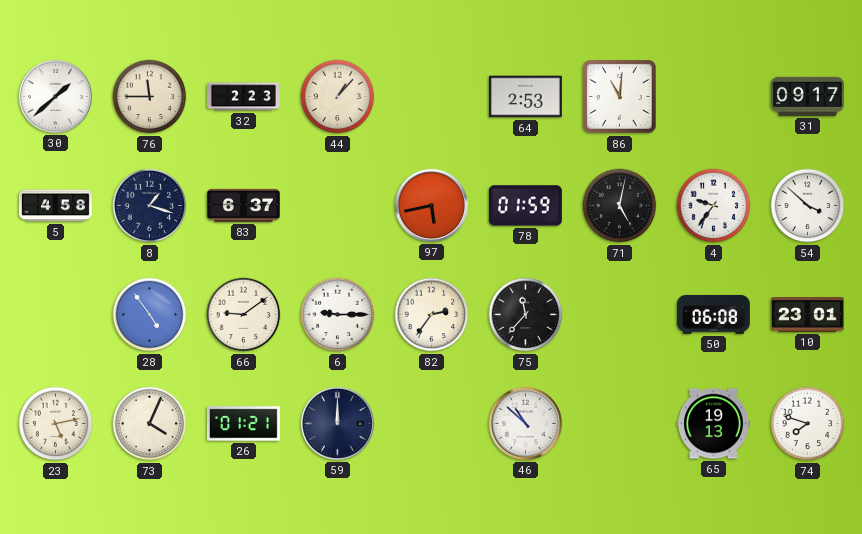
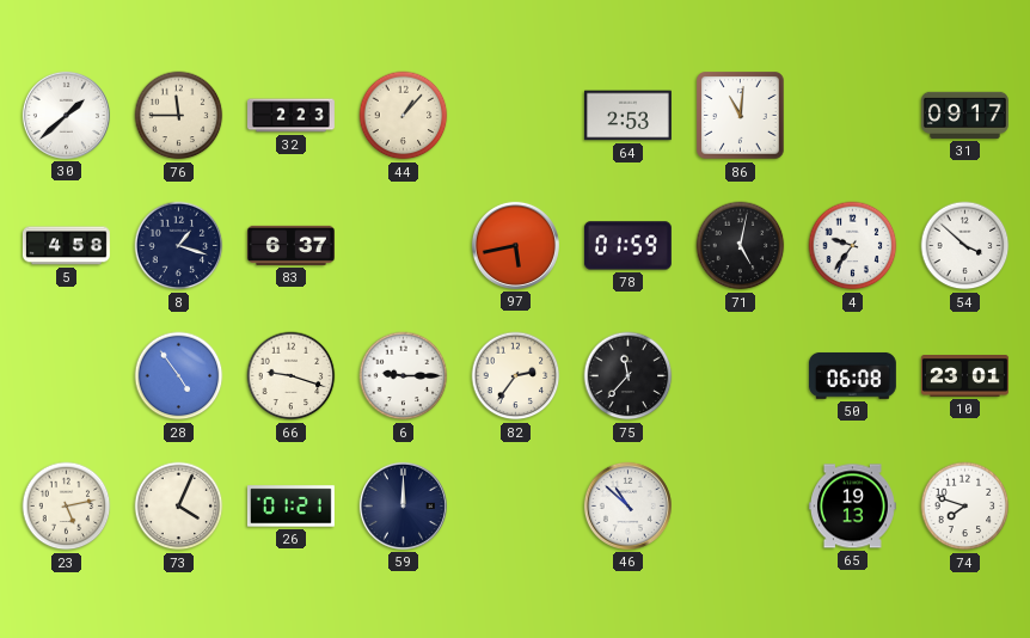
66: 9:09 -> 9:18
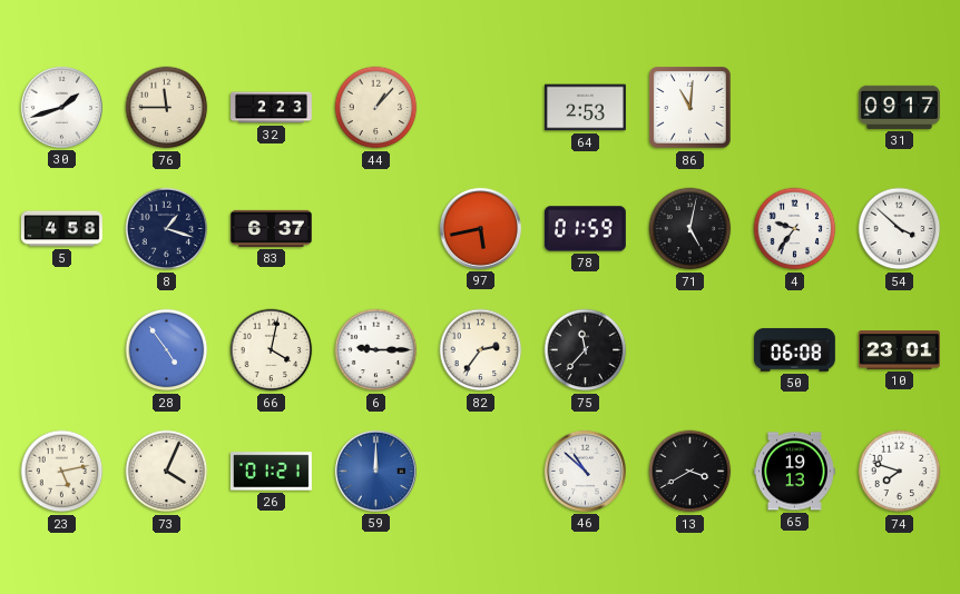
30: 1:38 -> 1:42
66: 9:18 -> 4:02
59 dial: navy -> blue
13: none -> 3:40
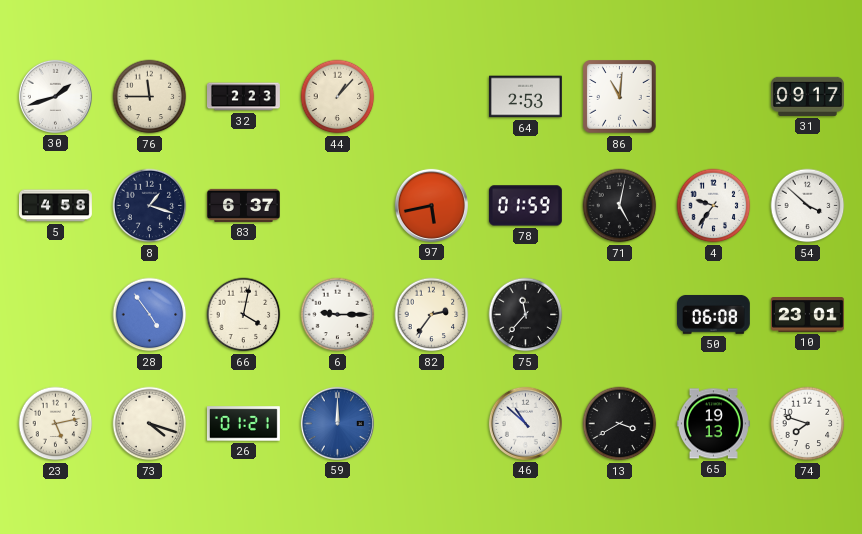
73: 4:04 -> 4:18
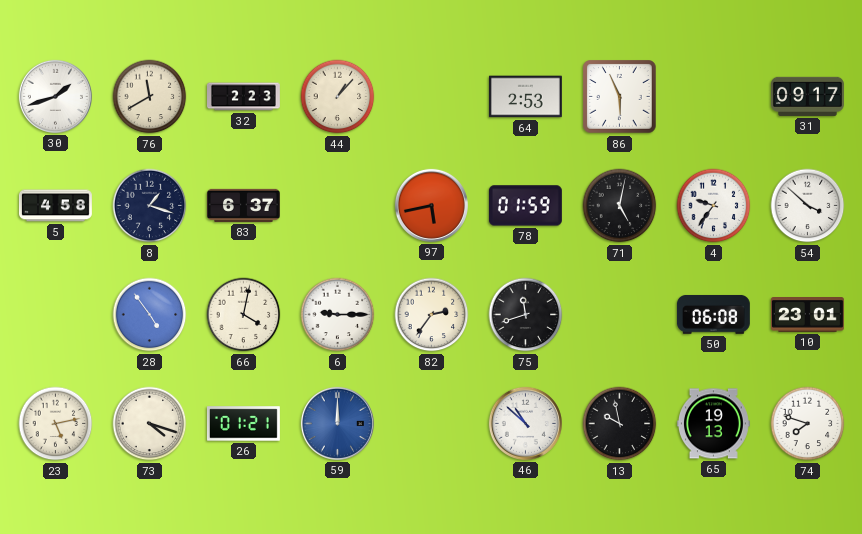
76: 11:45 -> 11:40
86: 11:01 -> 5:56
75: 11:37 -> 11:42
13: 3:40 -> 9:58
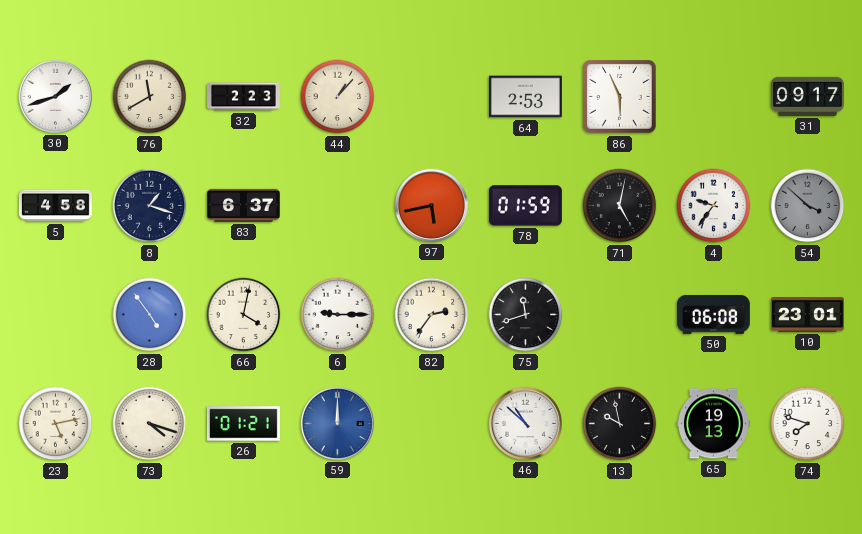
54 dial: white -> grey
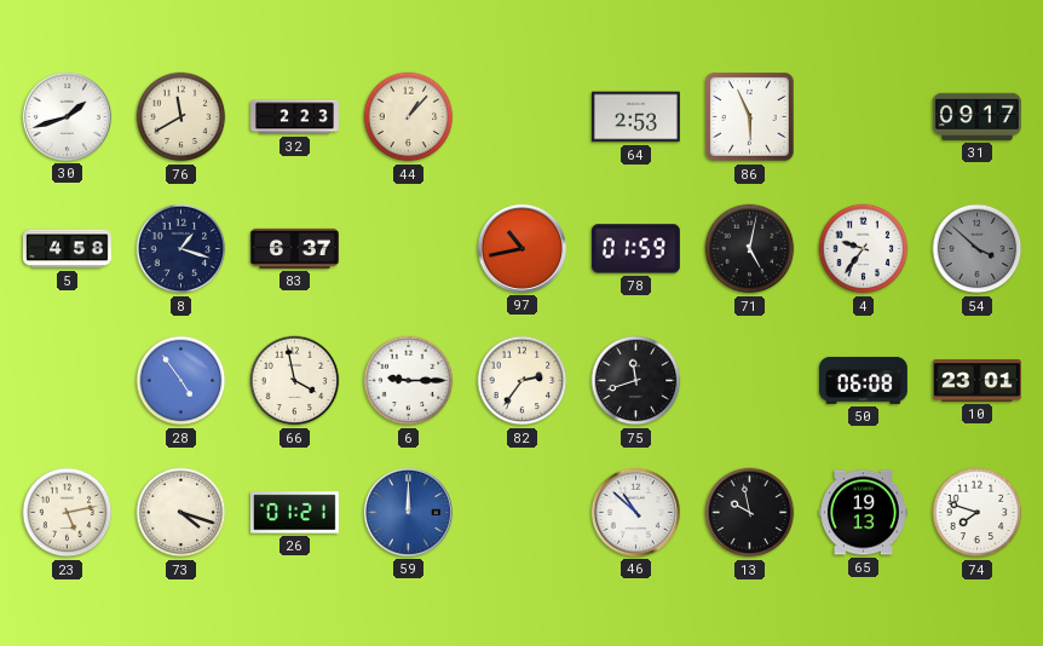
97: 5:43 -> 10:43
66: 4:02 -> 3:58
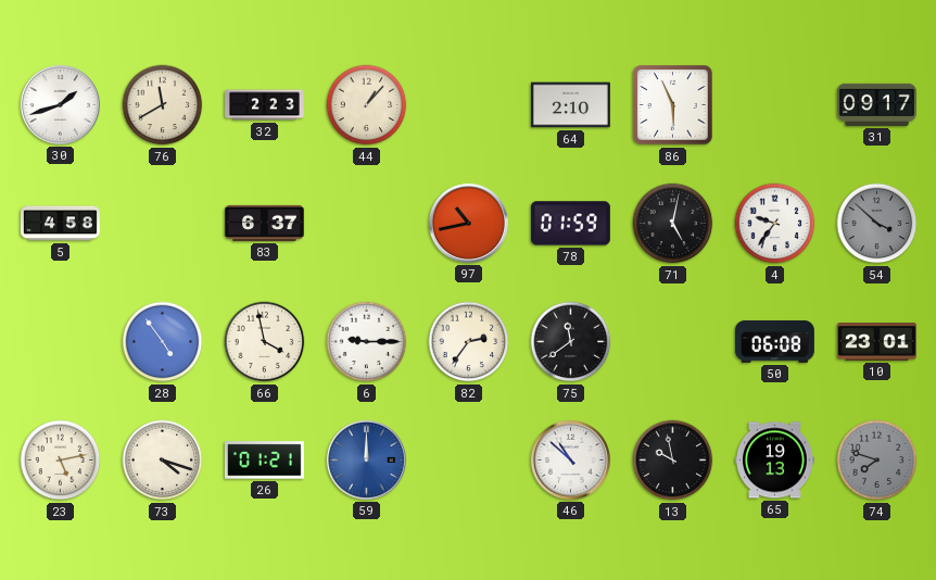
64: 2:53 -> 2:10
8: 1:18 -> none
75: 11:42 -> 11:39
74 dial: white -> grey
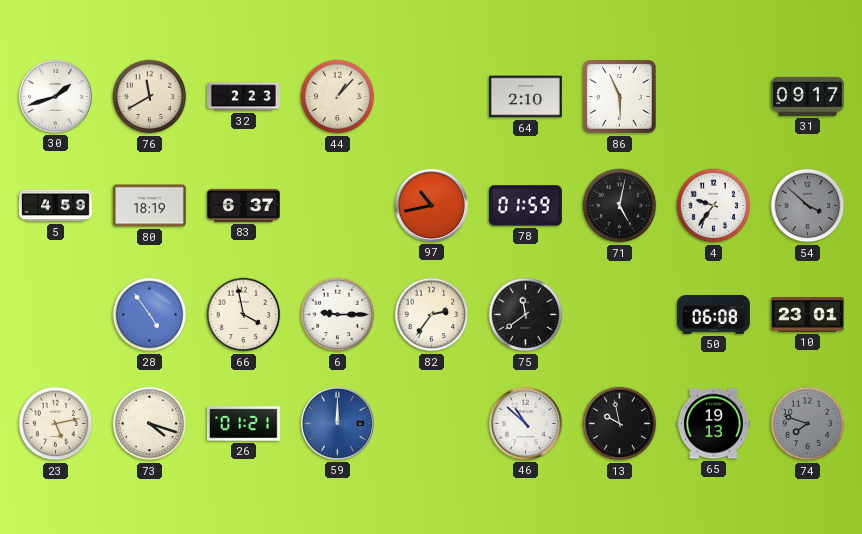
5: 4:58 -> 4:59
80: none -> 18:19
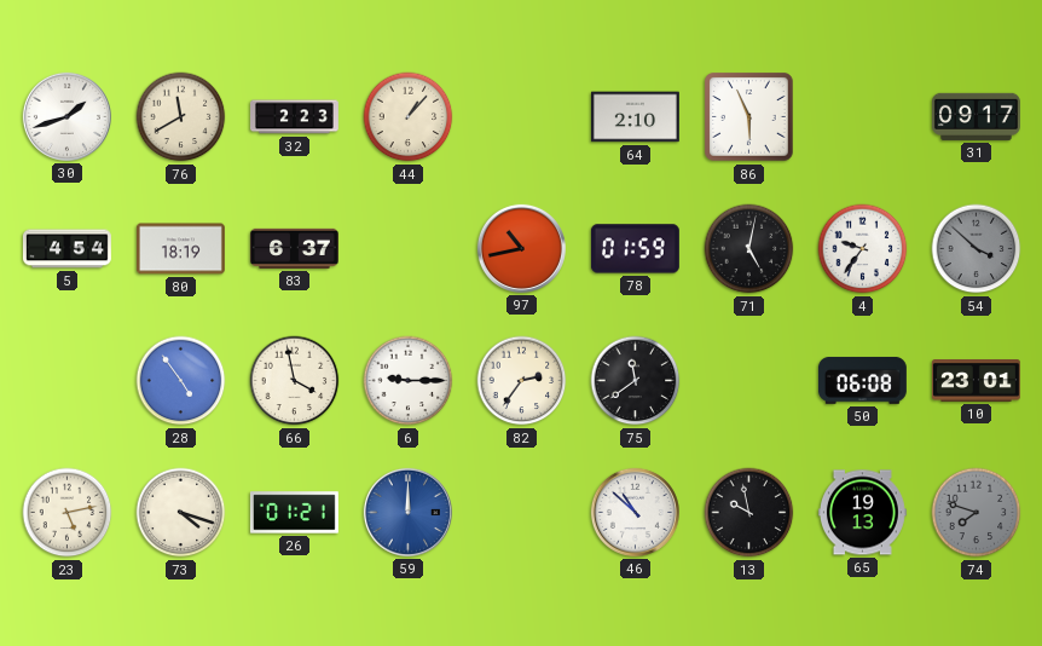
5: 4:59 -> 4:54
